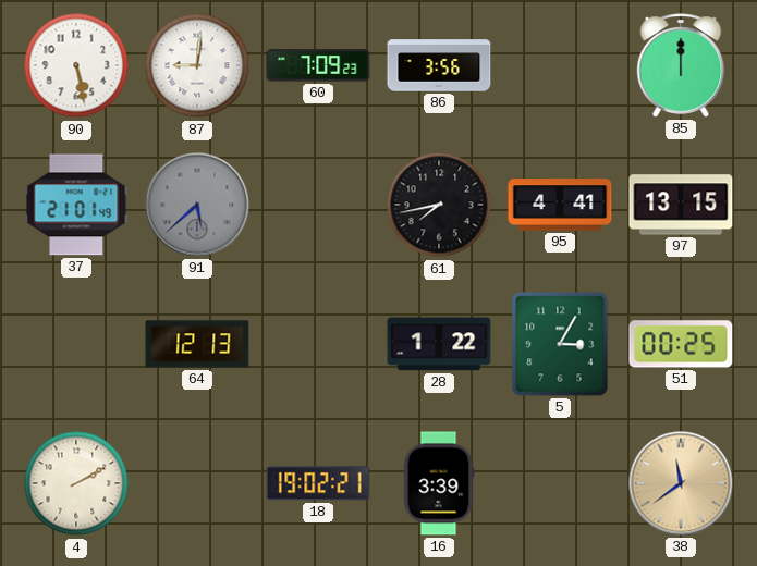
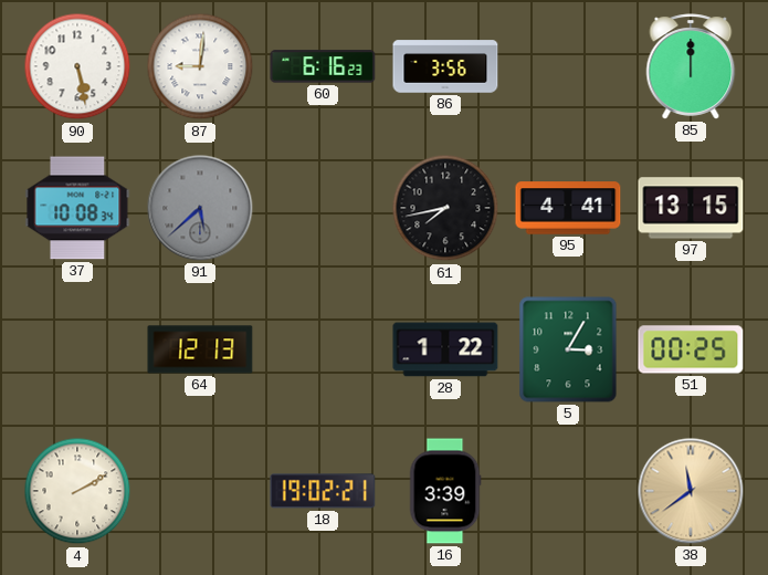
60: 7:09 -> 6:16
37: 21:01 -> 10:08
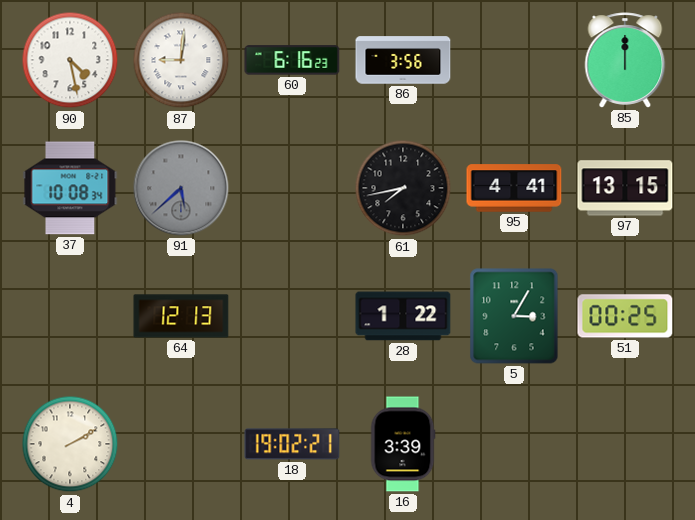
90: 5:28 -> 4:28
38: 11:39 -> none
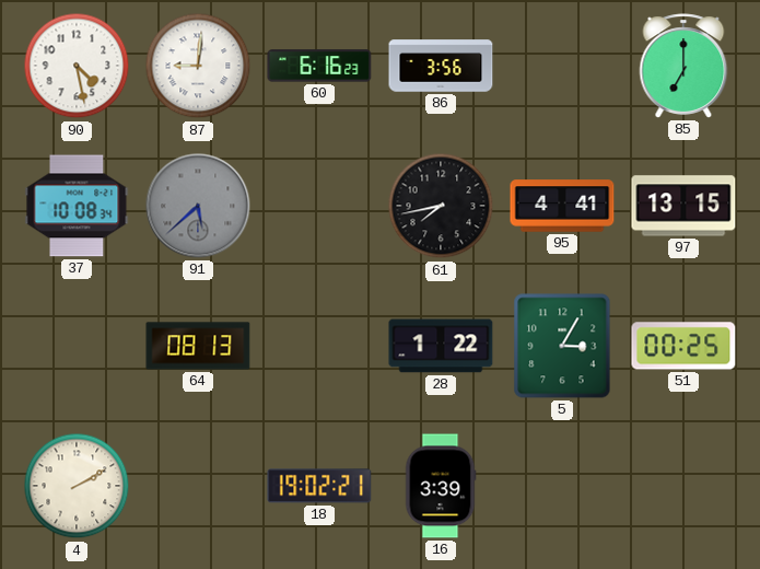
85: 12:00 -> 7:00
64: 12:13 -> 08:13
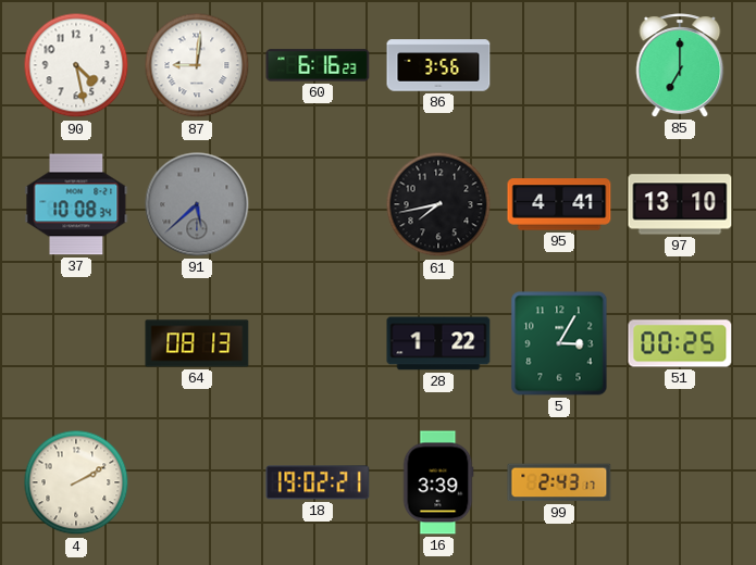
97: 13:15 -> 13:10
99: none -> 2:43
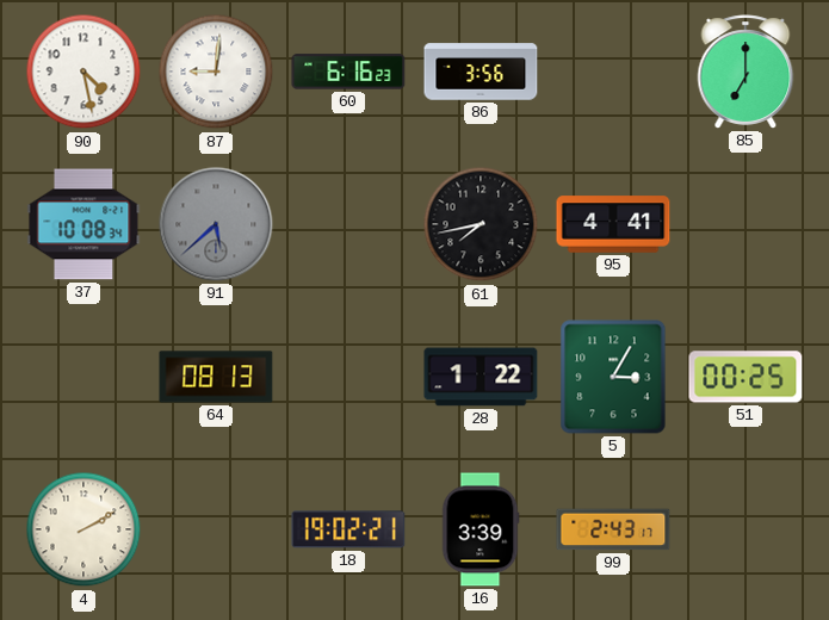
97: 13:10 -> none
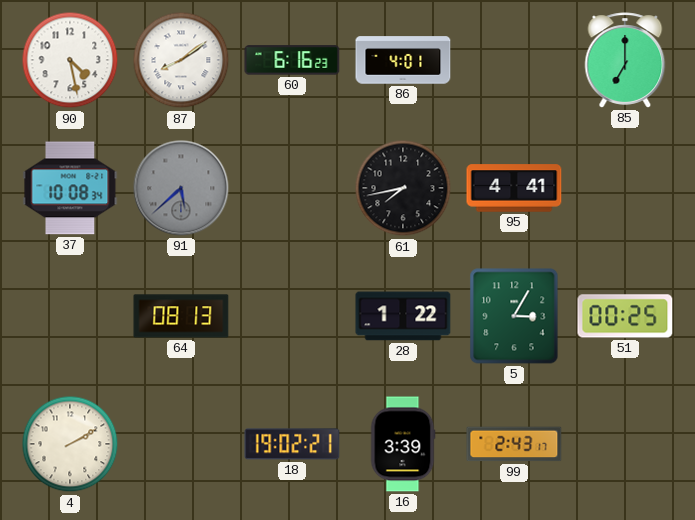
87: 9:01 -> 8:09
86: 3:56 -> 4:01
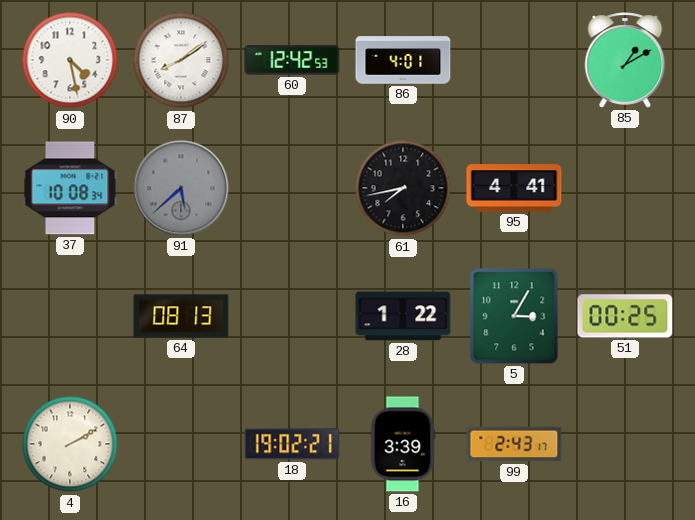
60: 6:16 -> 12:42
85: 7:00 -> 1:10
